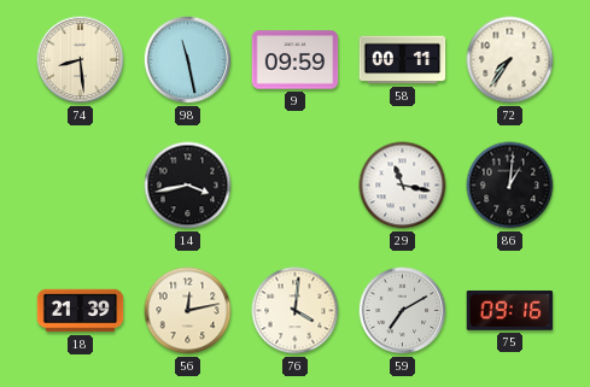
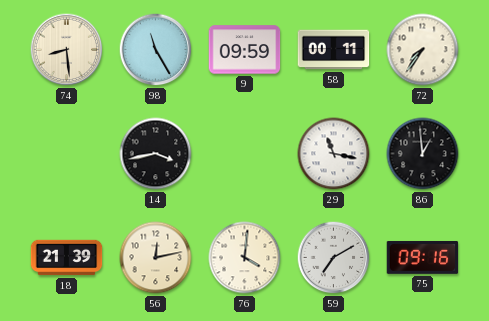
98: 11:28 -> 11:25
86: 1:01 -> 12:59
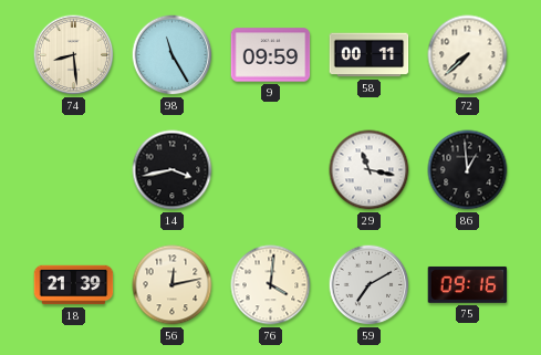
72: 7:36 -> 7:38
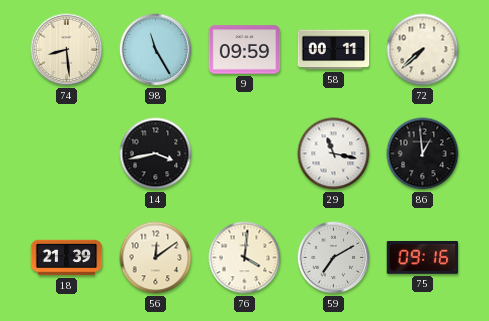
56: 12:13 -> 12:09
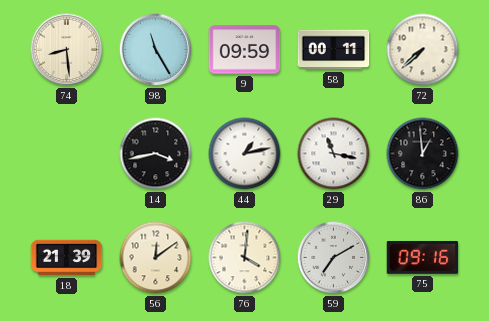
44: none -> 1:13
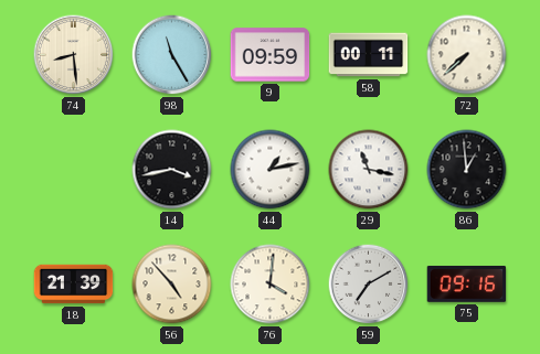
56: 12:09 -> 4:53
